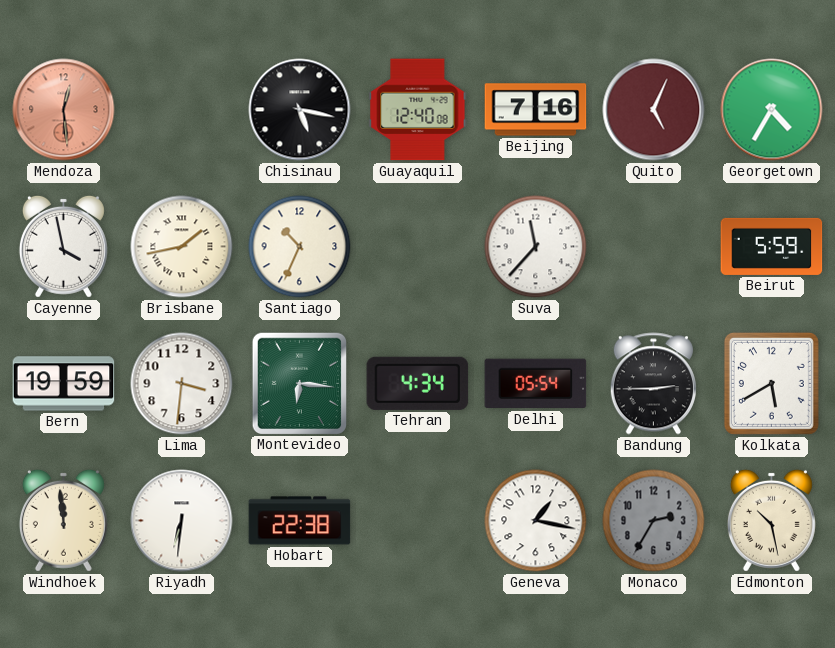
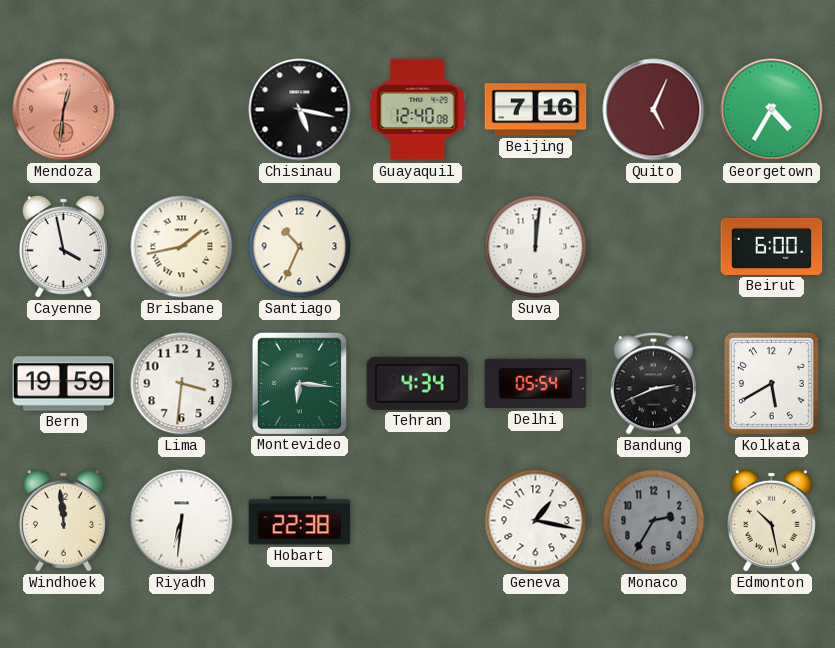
Mendoza: 12:29 -> 12:31
Suva: 11:37 -> 12:01
Beirut: 5:59 -> 6:00
Bandung: 2:45 -> 2:41
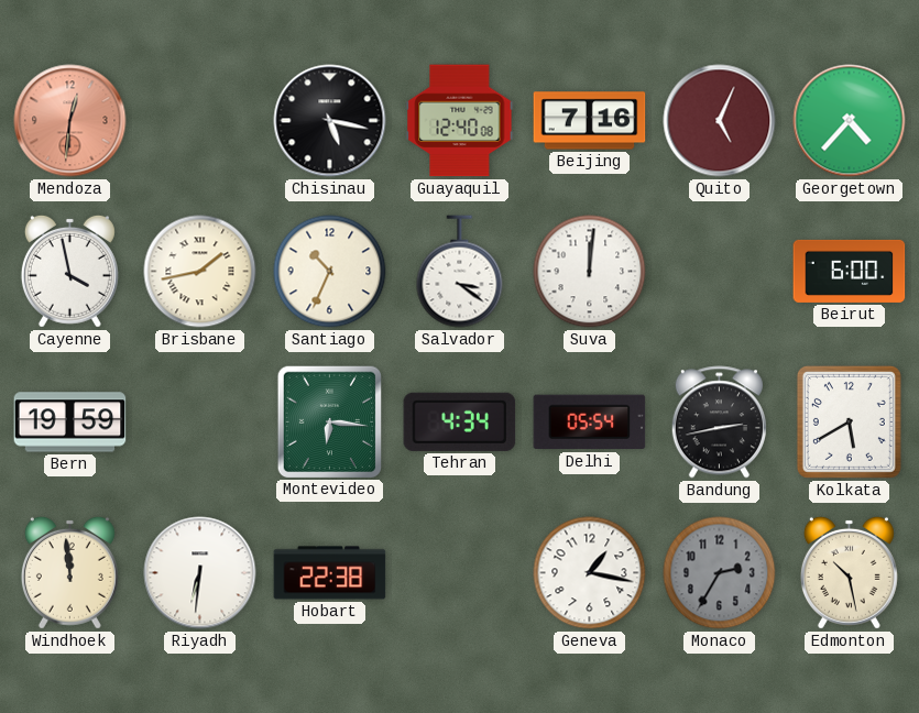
Georgetown: 4:35 -> 4:37
Salvador: none -> 3:21
Lima: 3:31 -> none
Bandung: 2:41 -> 2:43
